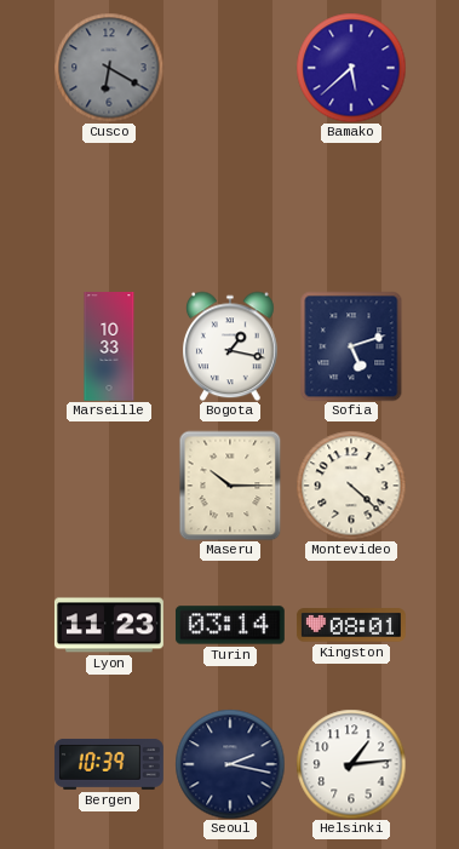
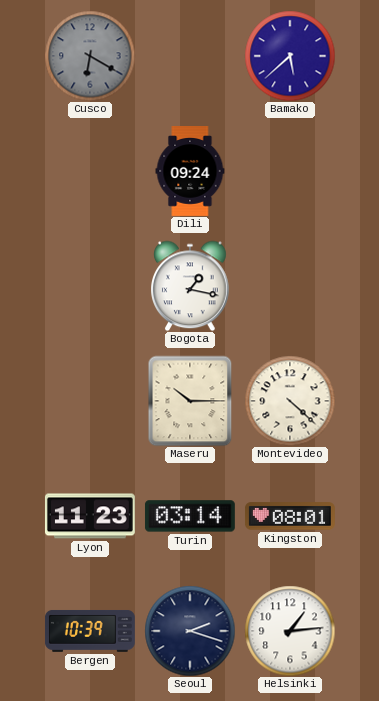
Dili: none -> 09:24
Marseille: 10:33 -> none
Sofia: 5:12 -> none
Seoul: 2:17 -> 2:18
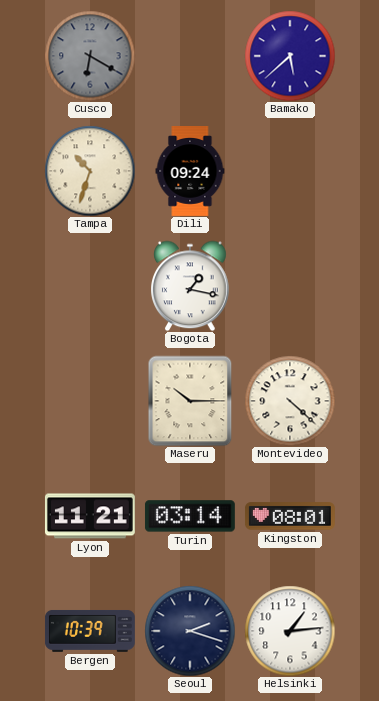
Tampa: none -> 10:33
Lyon: 11:23 -> 11:21
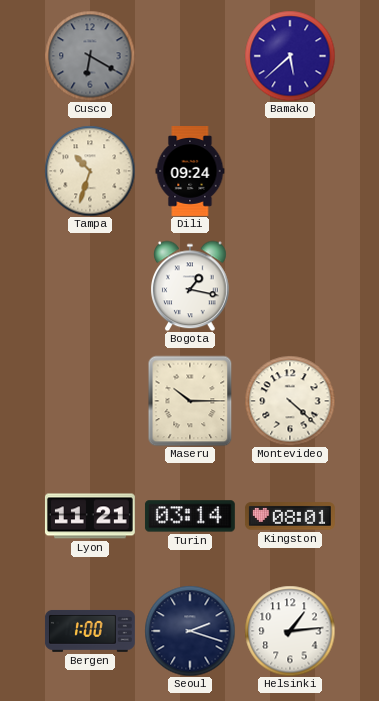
Bergen: 10:39 -> 1:00
